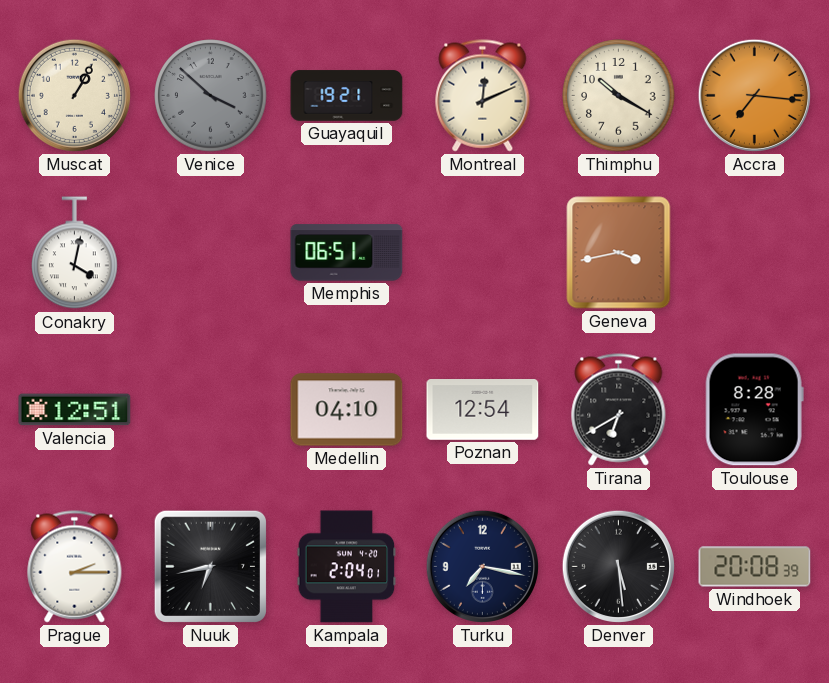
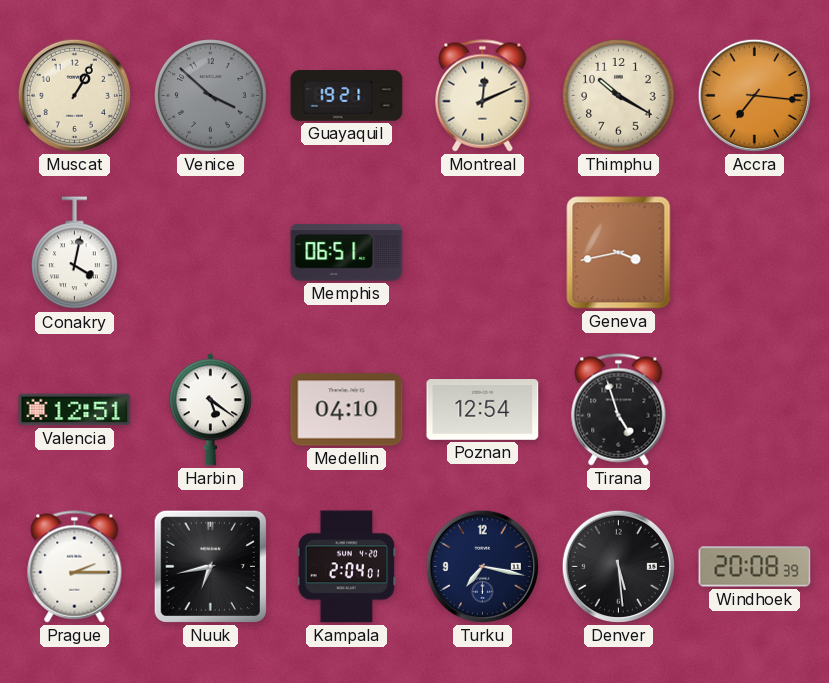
Harbin: none -> 5:21
Tirana: 6:40 -> 4:57
Toulouse: 8:28 -> none
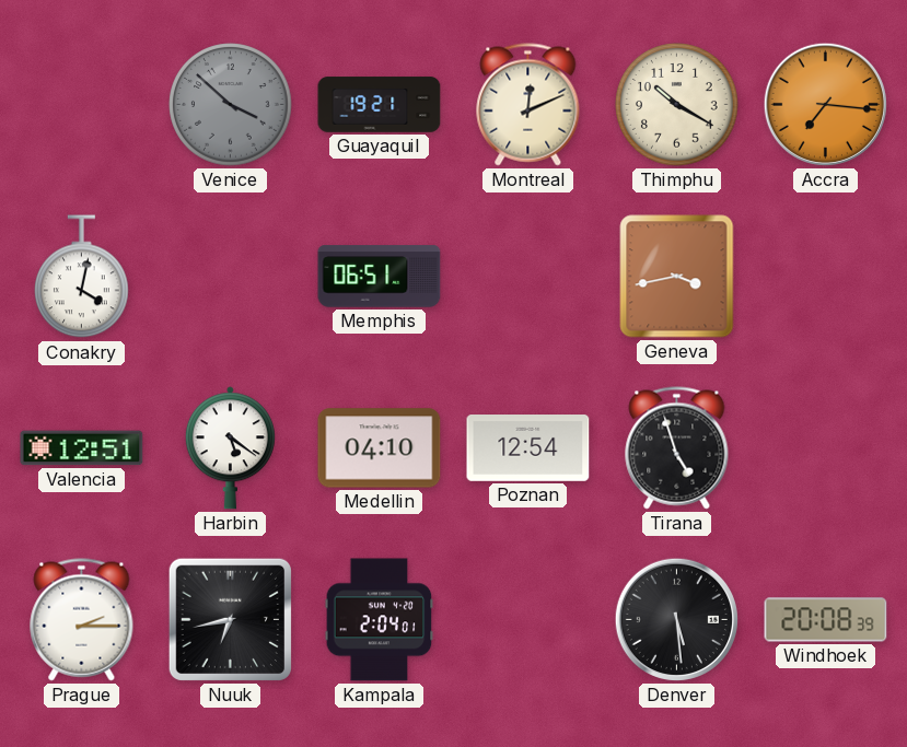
Muscat: 1:05 -> none
Turku: 7:17 -> none
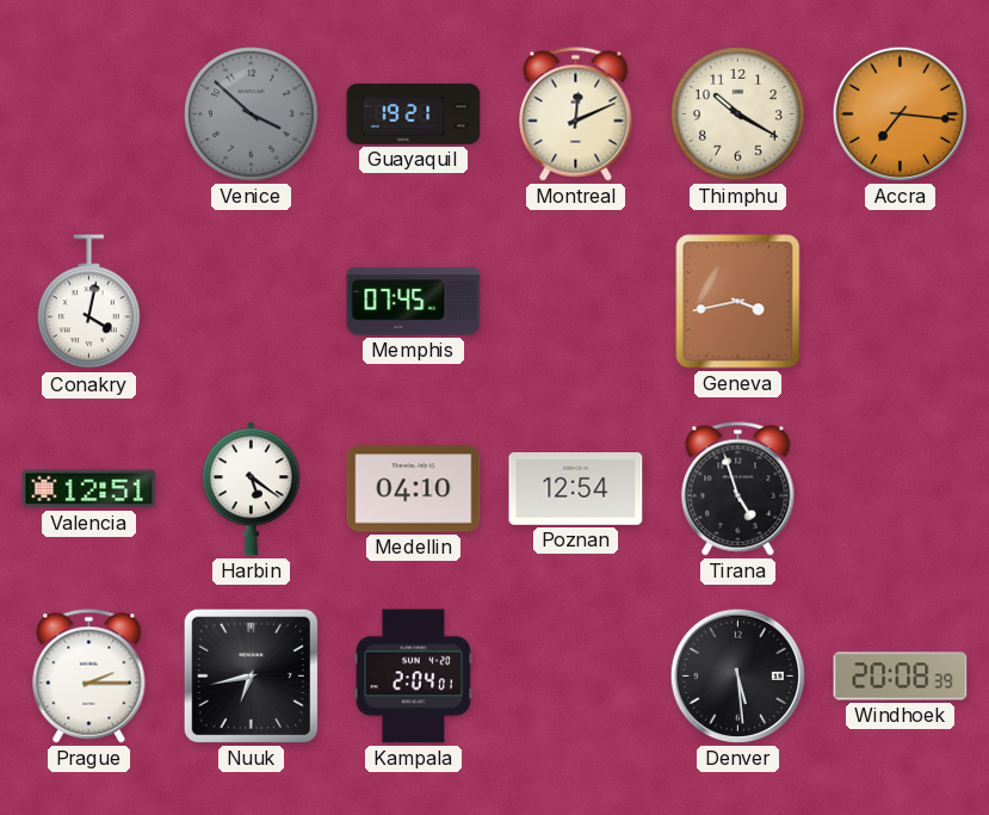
Memphis: 06:51 -> 07:45
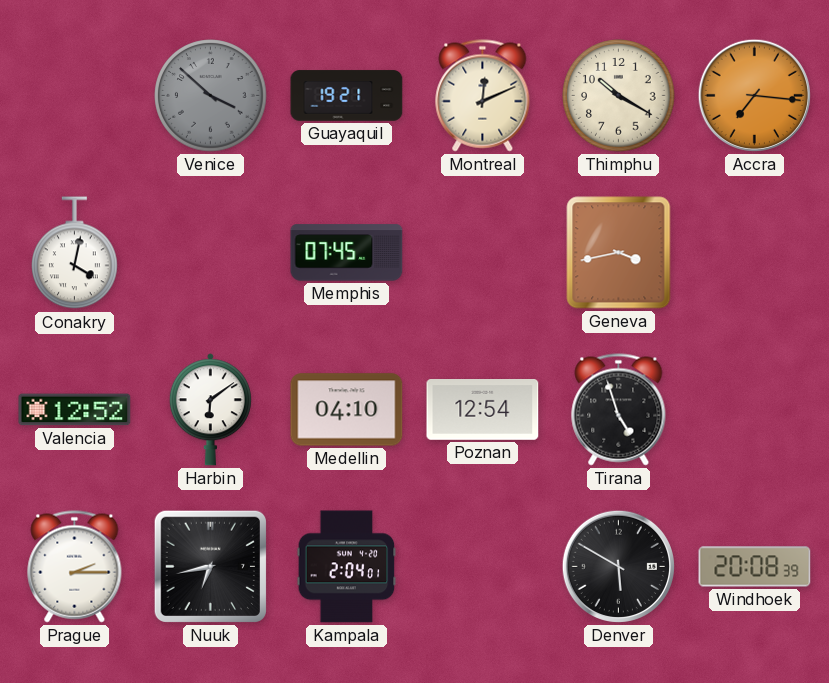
Valencia: 12:51 -> 12:52
Harbin: 5:21 -> 6:09
Denver: 5:29 -> 5:50
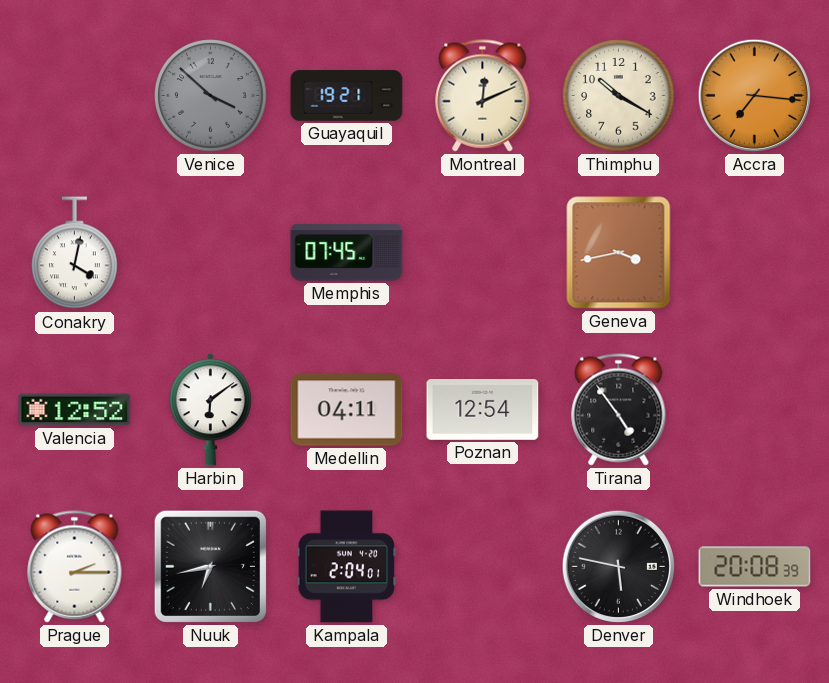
Medellin: 04:10 -> 04:11
Tirana: 4:57 -> 4:54
Denver: 5:50 -> 5:47
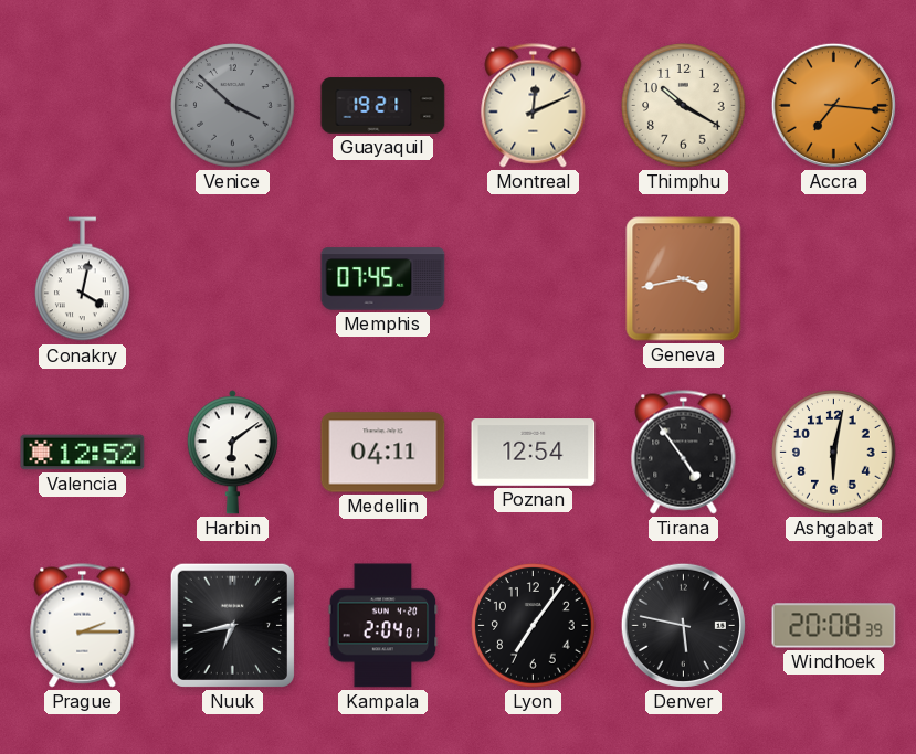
Ashgabat: none -> 6:02
Lyon: none -> 7:06
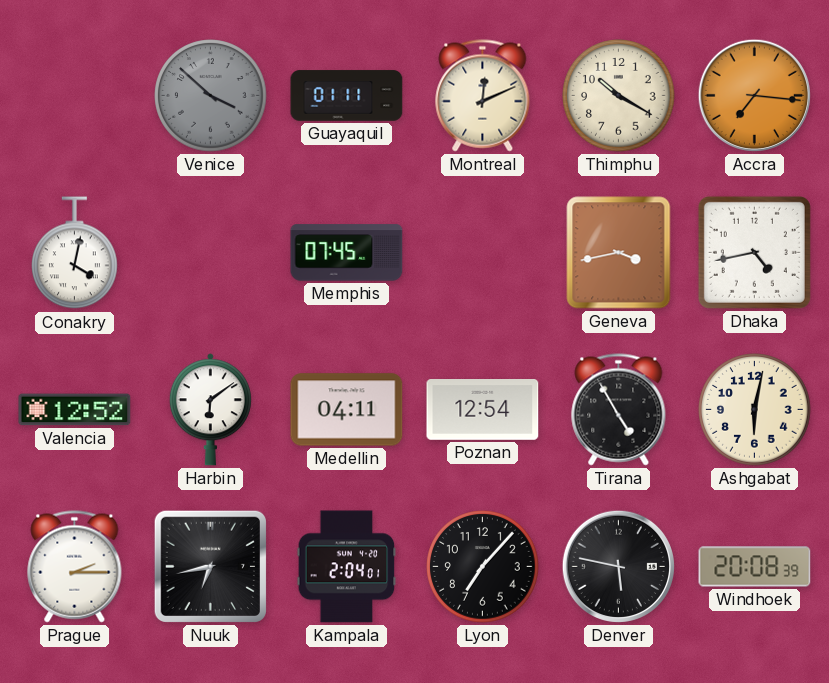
Guayaquil: 19:21 -> 01:11
Dhaka: none -> 4:43
Tirana: 4:54 -> 4:55
Lyon: 7:06 -> 7:07
